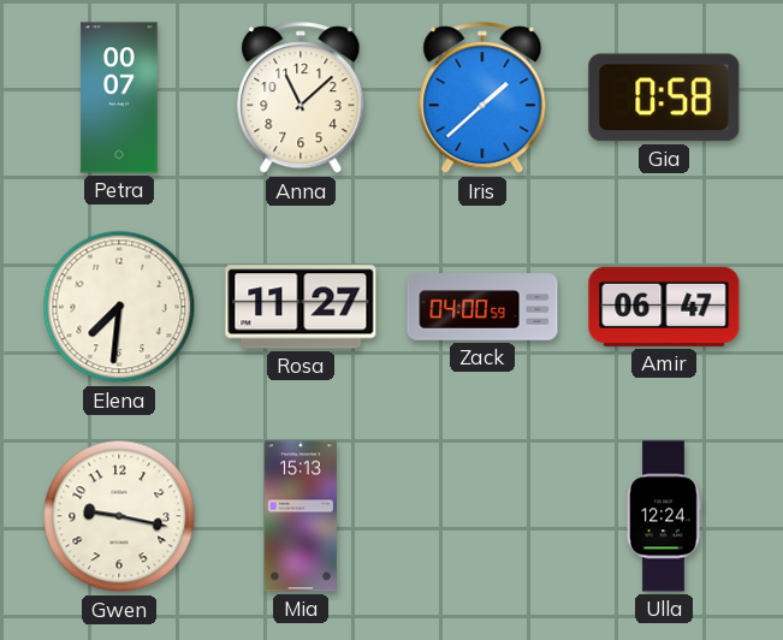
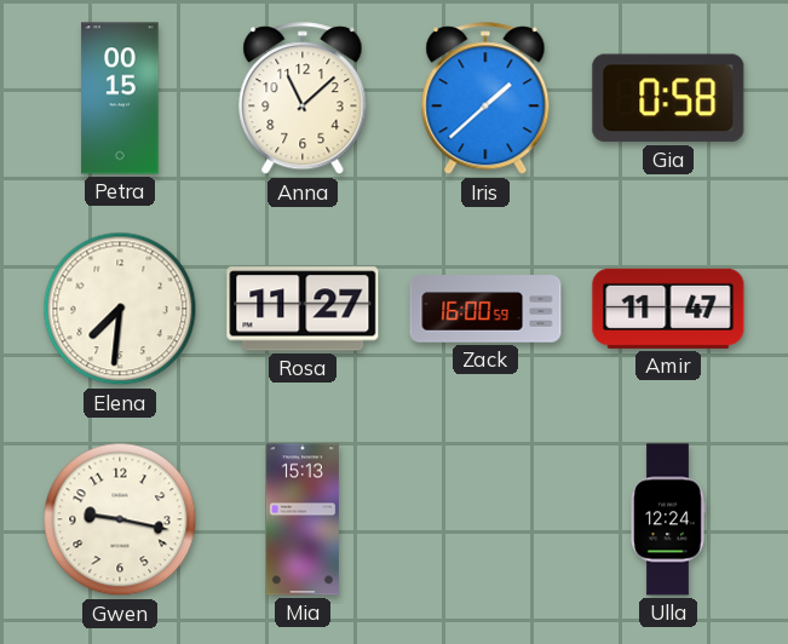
Petra: 00:07 -> 00:15
Zack: 04:00 -> 16:00
Amir: 06:47 -> 11:47
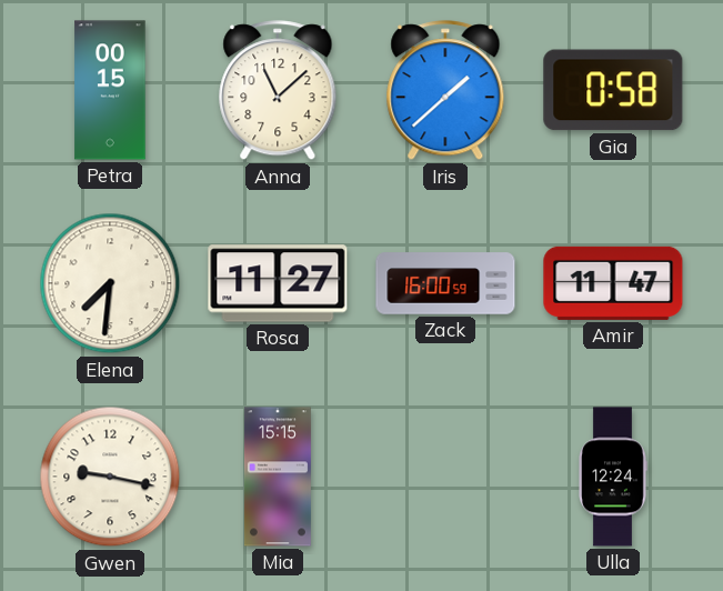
Mia: 15:13 -> 15:15
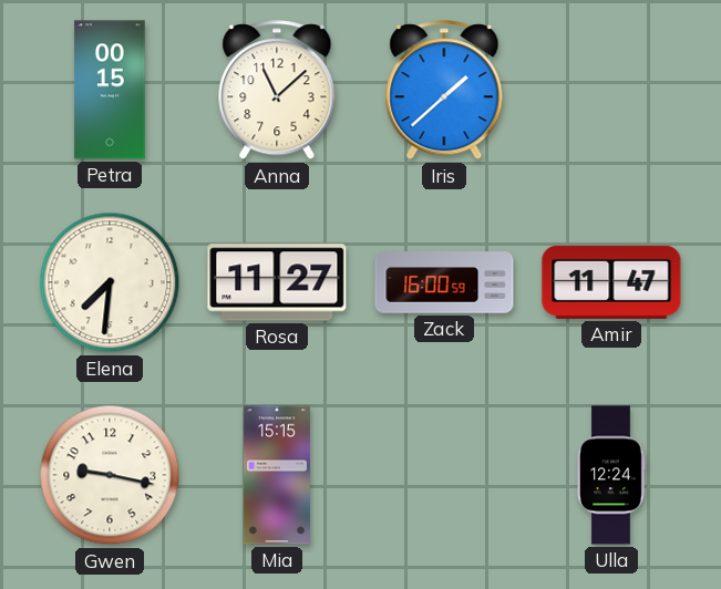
Gia: 0:58 -> none
